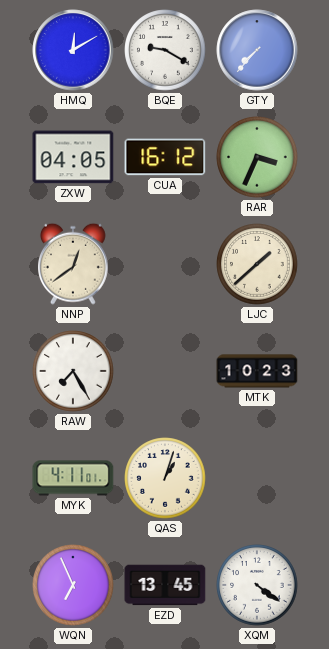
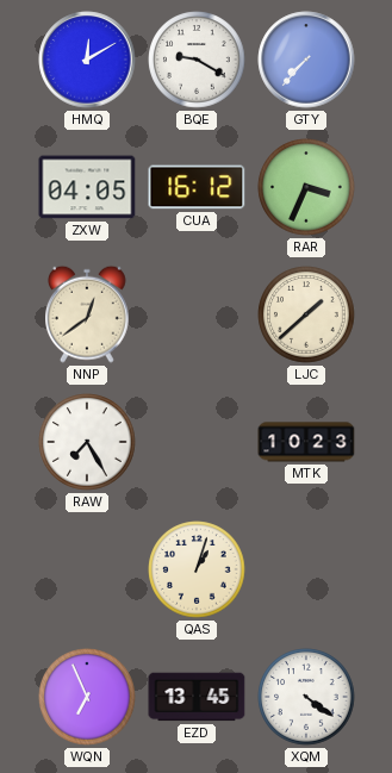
MYK: 4:11 -> none
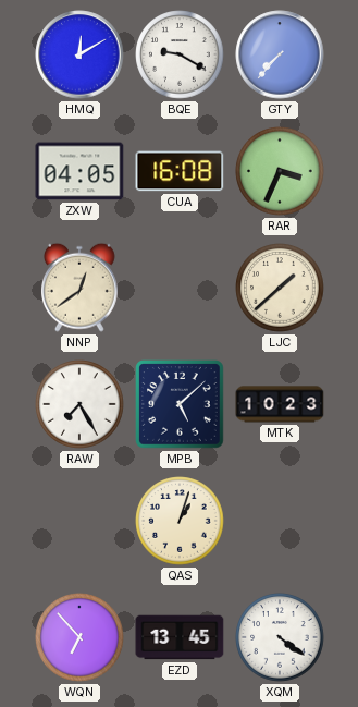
CUA: 16:12 -> 16:08
MPB: none -> 5:08
WQN: 6:56 -> 6:53
